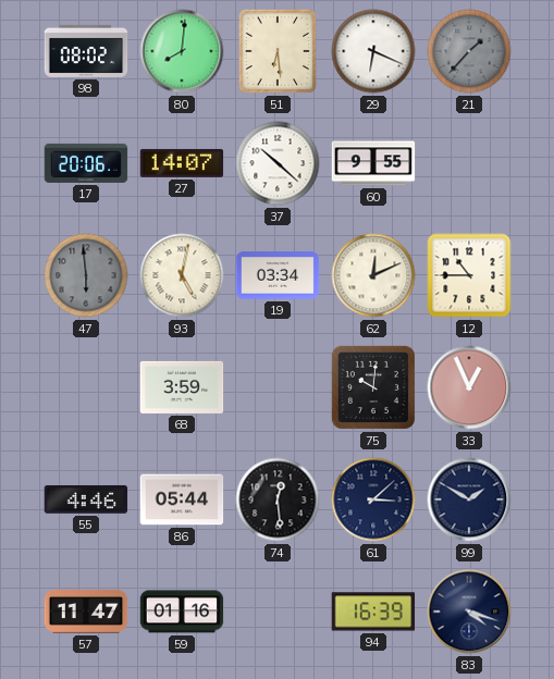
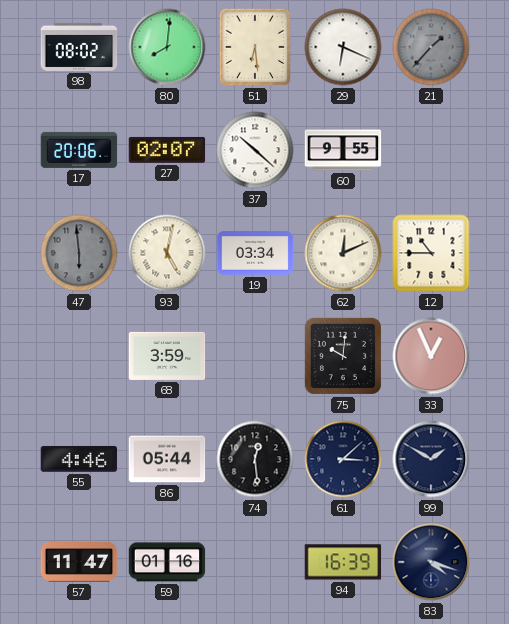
27: 14:07 -> 02:07
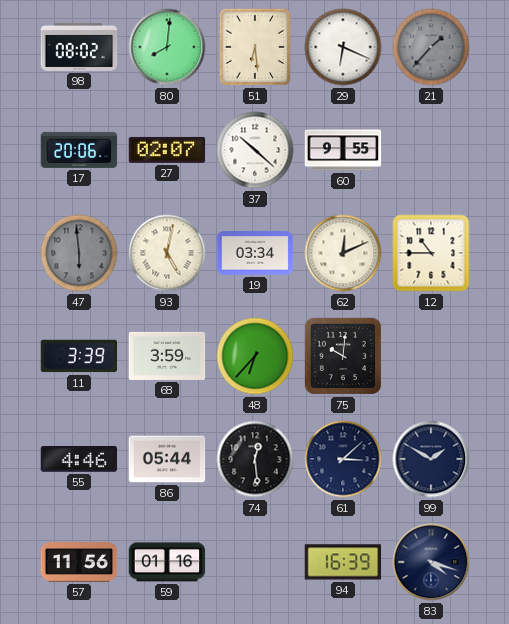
11: none -> 3:39
48: none -> 6:37
33: 12:56 -> none
57: 11:47 -> 11:56
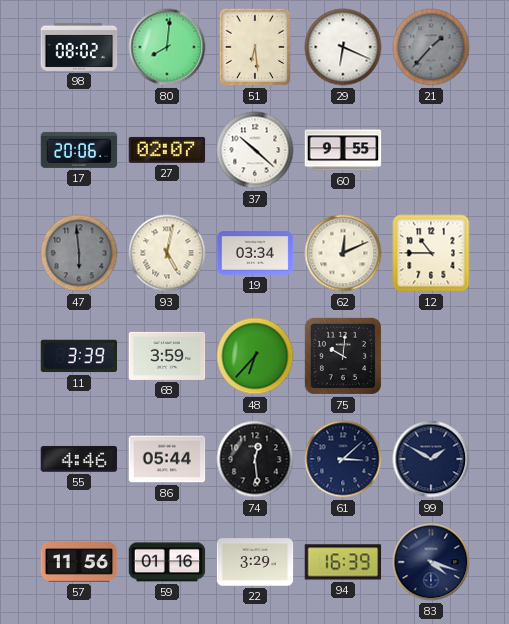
22: none -> 3:29
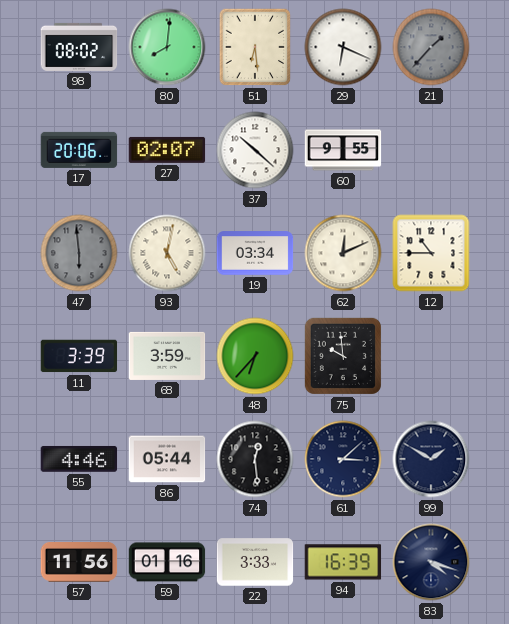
75: 10:01 -> 9:59
22: 3:29 -> 3:33
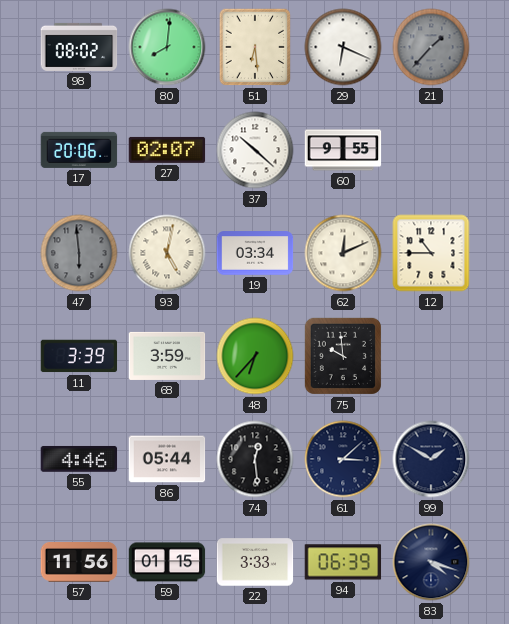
59: 01:16 -> 01:15
94: 16:39 -> 06:39
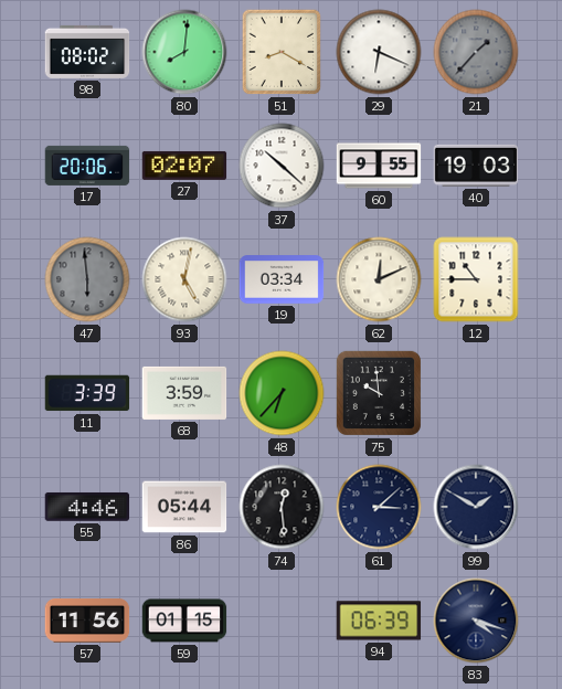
51: 6:29 -> 8:20
40: none -> 19:03
22: 3:33 -> none
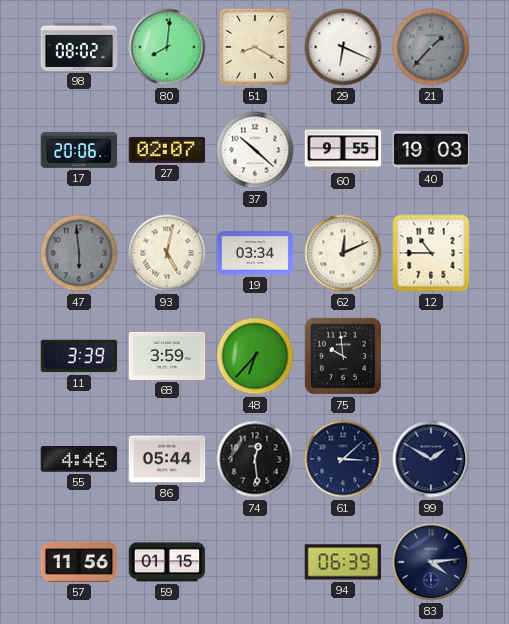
83: 4:18 -> 4:14
